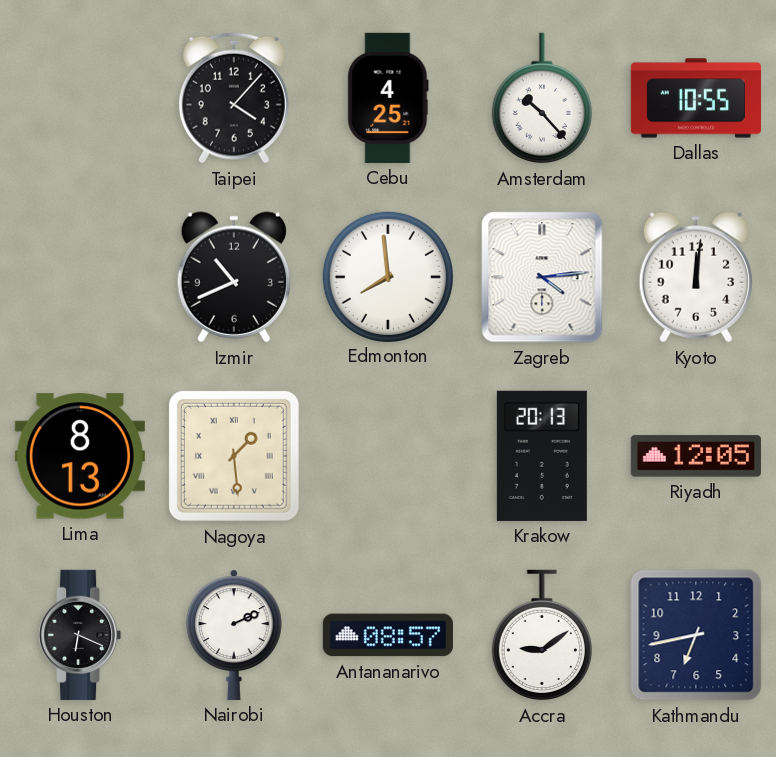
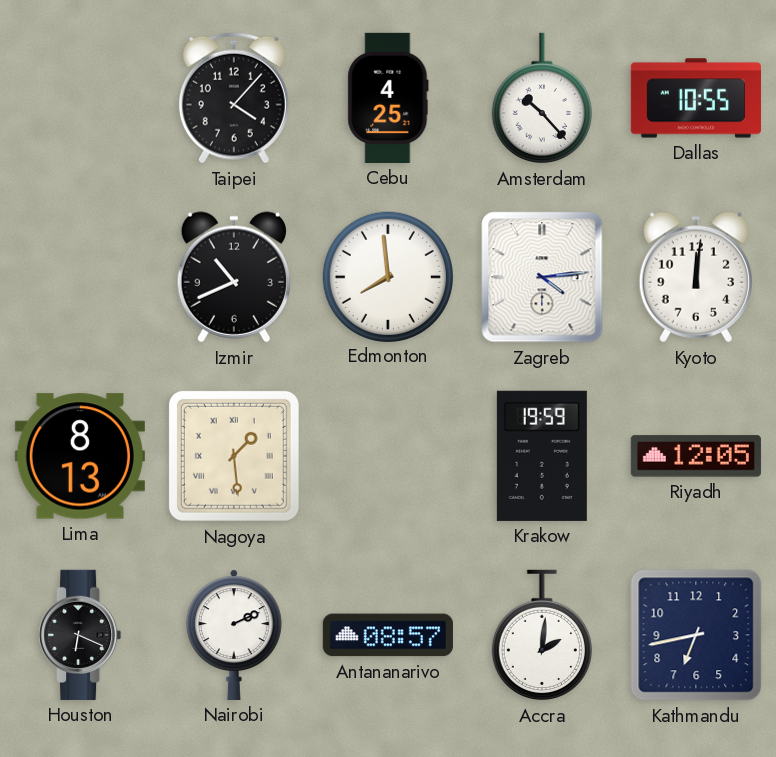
Krakow: 20:13 -> 19:59
Accra: 9:09 -> 2:01
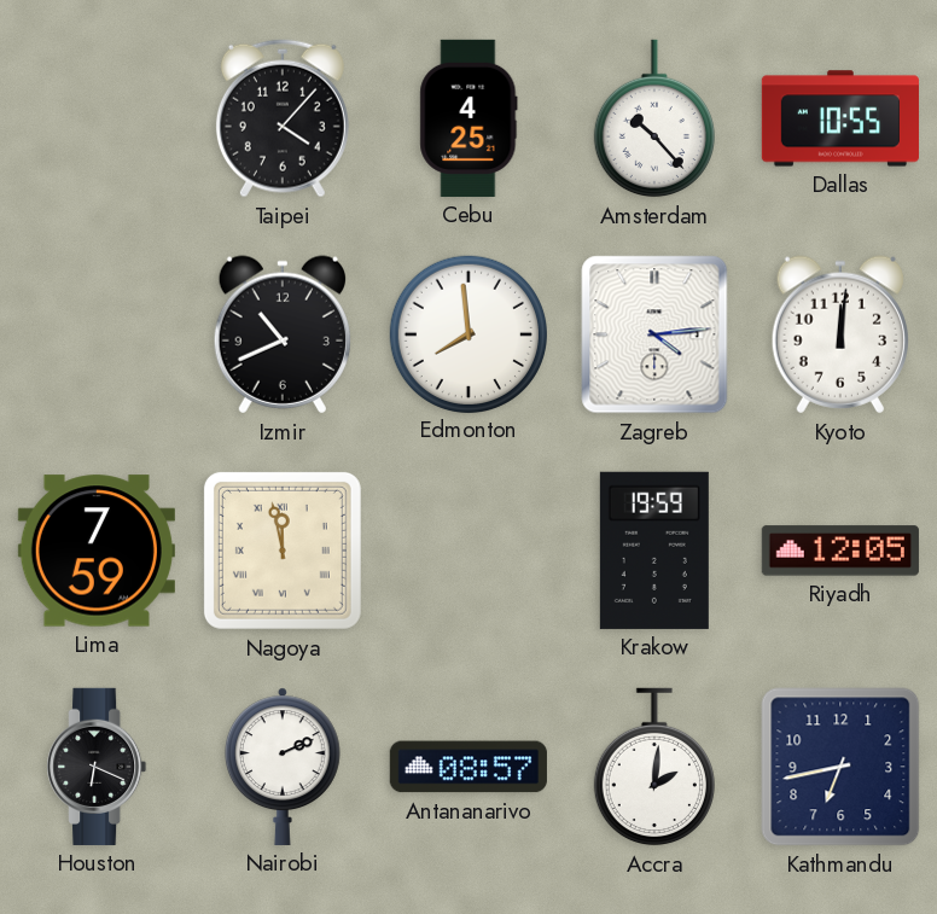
Lima: 8:13 -> 7:59
Nagoya: 1:29 -> 11:58
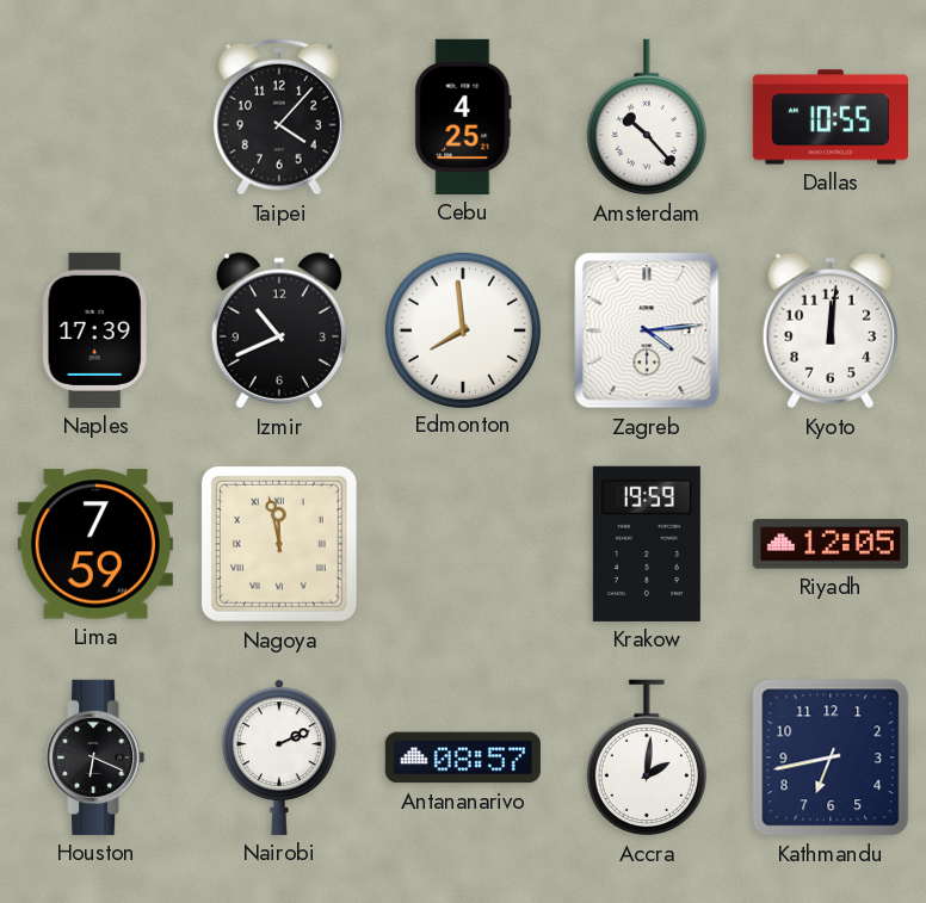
Naples: none -> 17:39
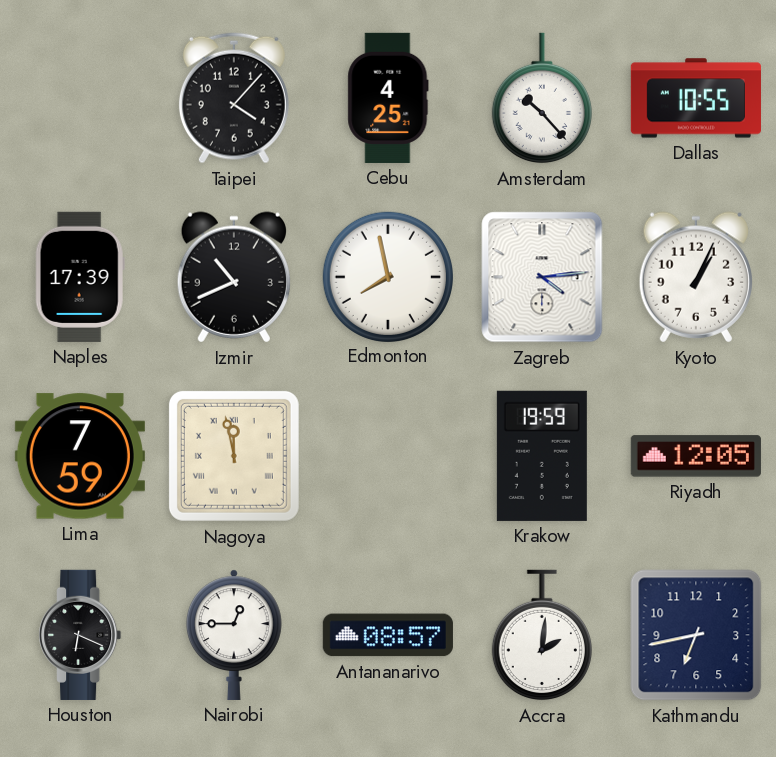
Edmonton: 7:59 -> 7:58
Kyoto: 12:01 -> 1:04
Nairobi: 2:11 -> 12:45
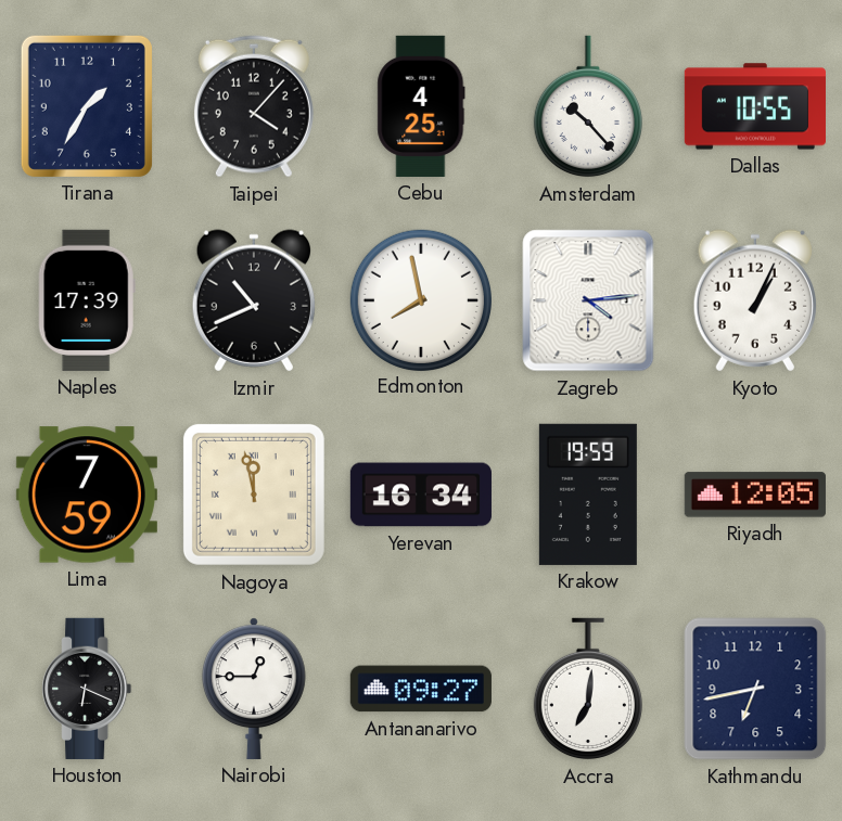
Tirana: none -> 1:35
Yerevan: none -> 16:34
Antananarivo: 08:57 -> 09:27
Accra: 2:01 -> 7:01
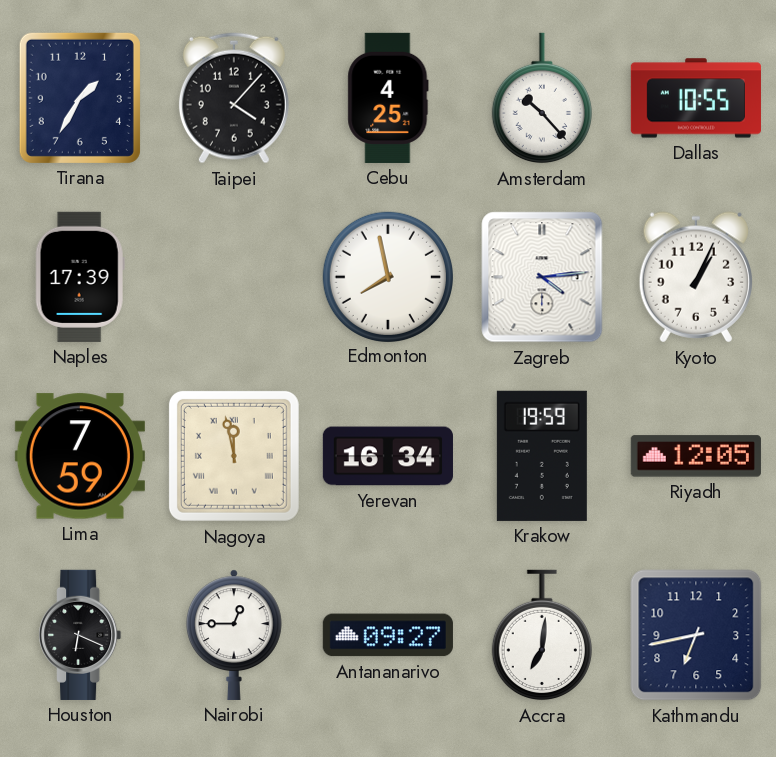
Izmir: 10:41 -> none
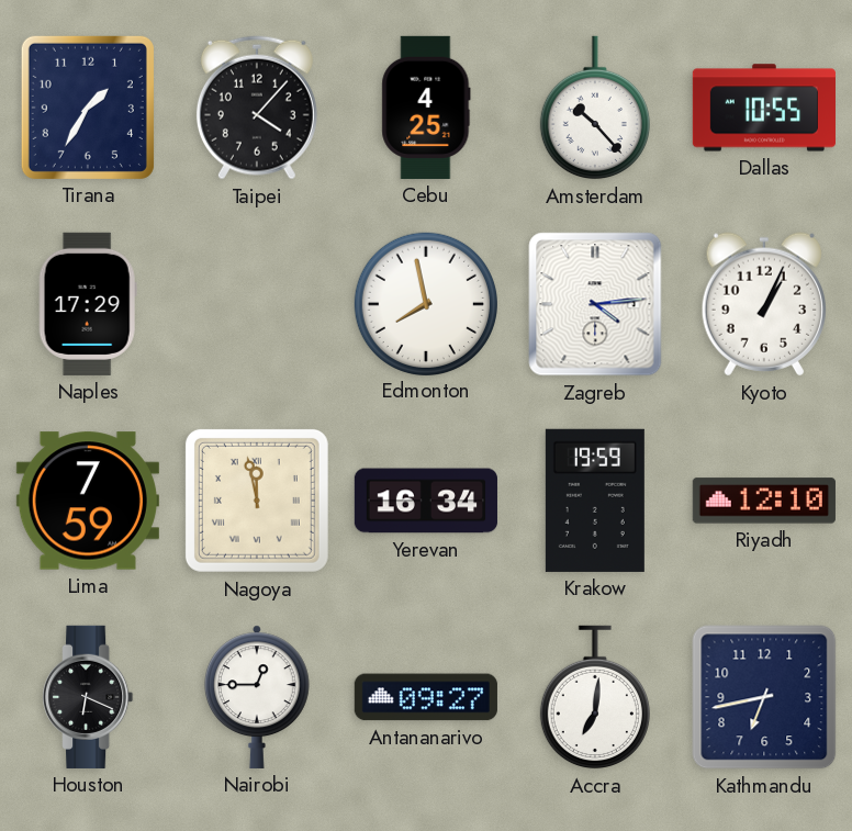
Naples: 17:39 -> 17:29
Riyadh: 12:05 -> 12:10
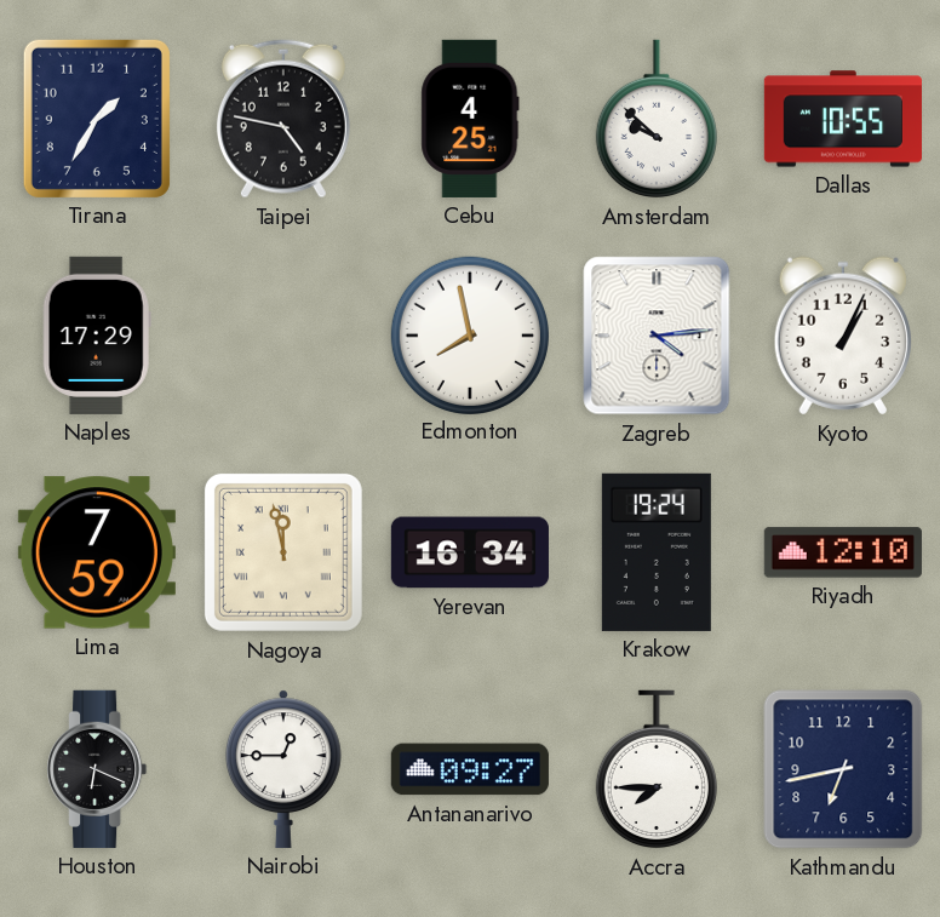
Taipei: 4:07 -> 4:47
Amsterdam: 10:23 -> 9:52
Krakow: 19:59 -> 19:24
Accra: 7:01 -> 7:45
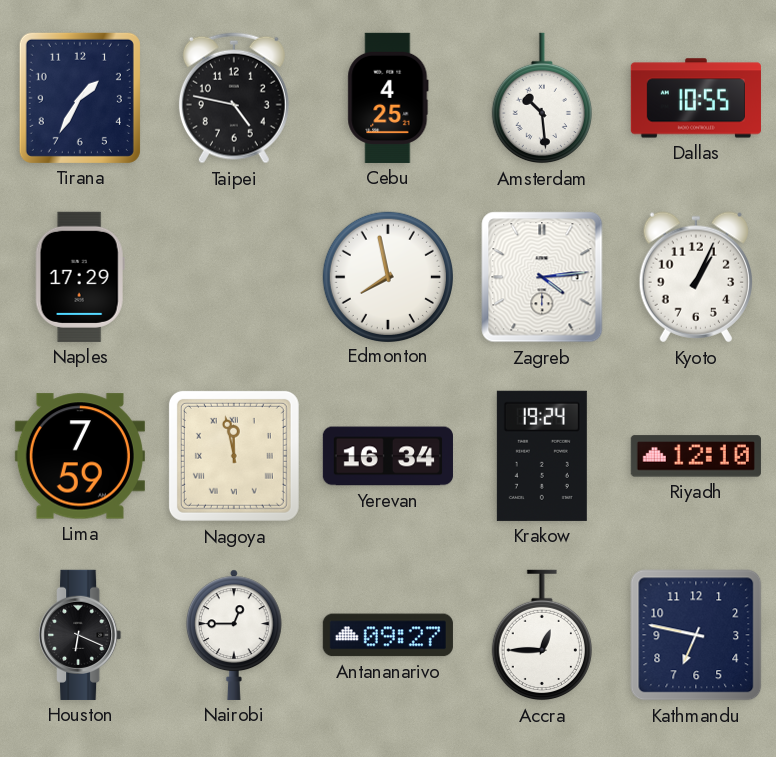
Amsterdam: 9:52 -> 10:29
Accra: 7:45 -> 12:45
Kathmandu: 6:43 -> 6:47
